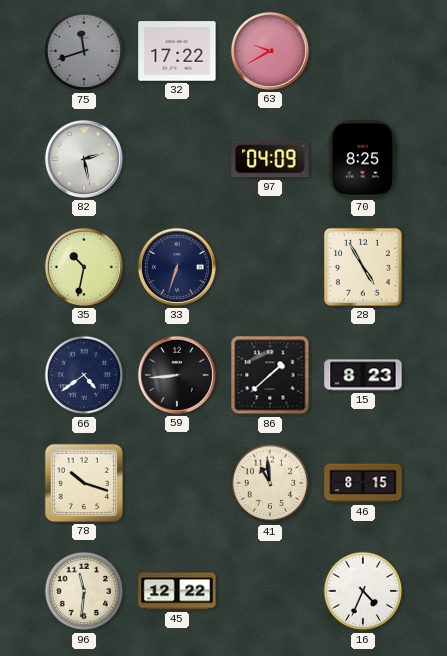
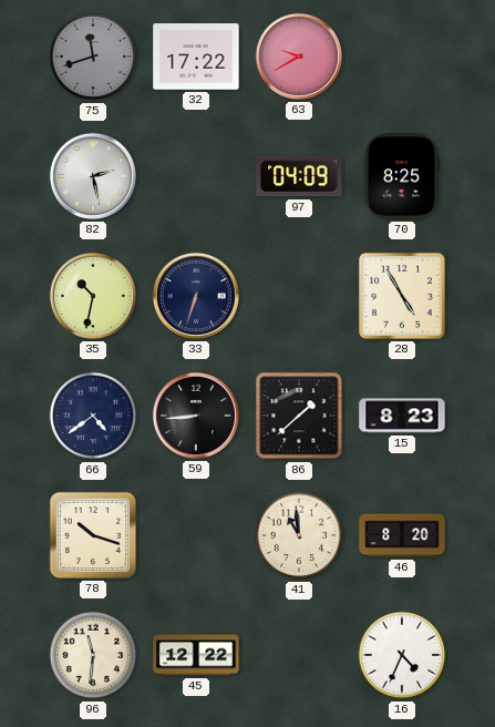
46: 8:15 -> 8:20
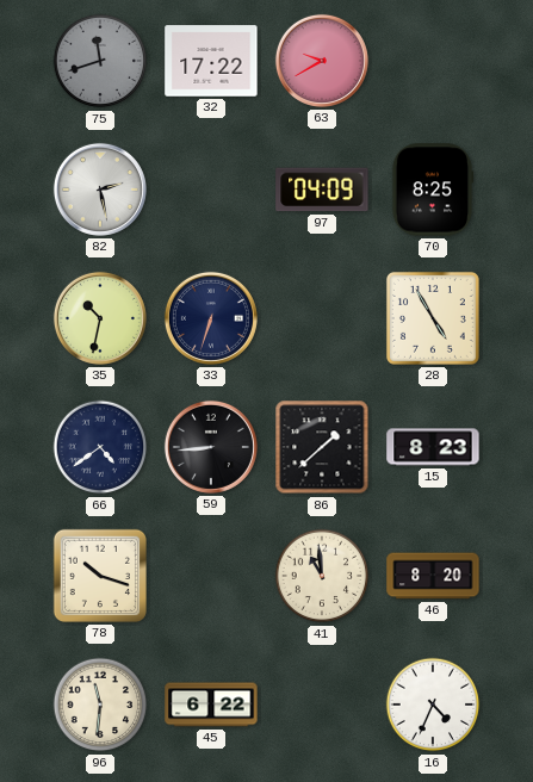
45: 12:22 -> 6:22
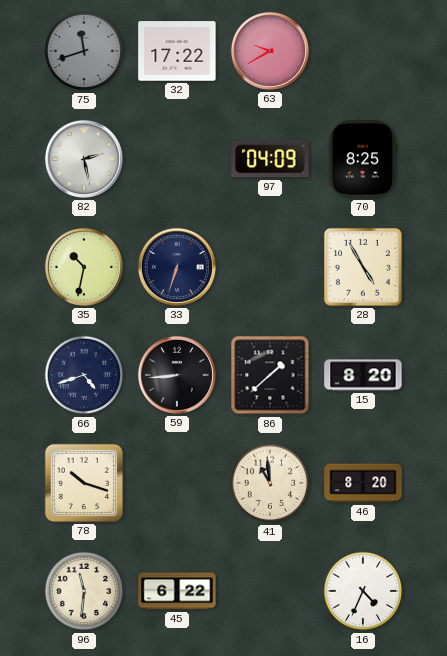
66: 4:39 -> 4:42
15: 8:23 -> 8:20
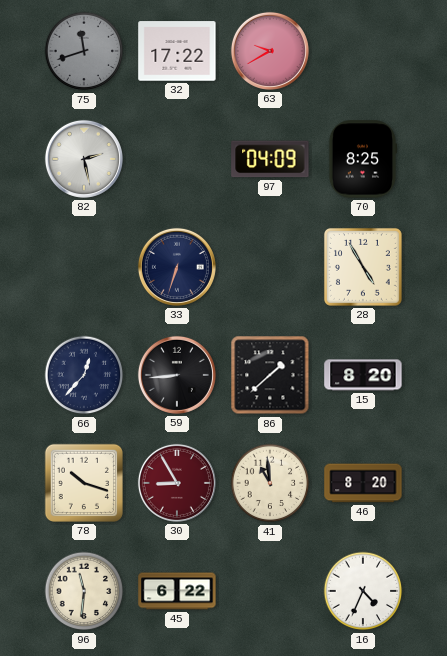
35: 10:32 -> none
66: 4:42 -> 12:37
30: none -> 8:55
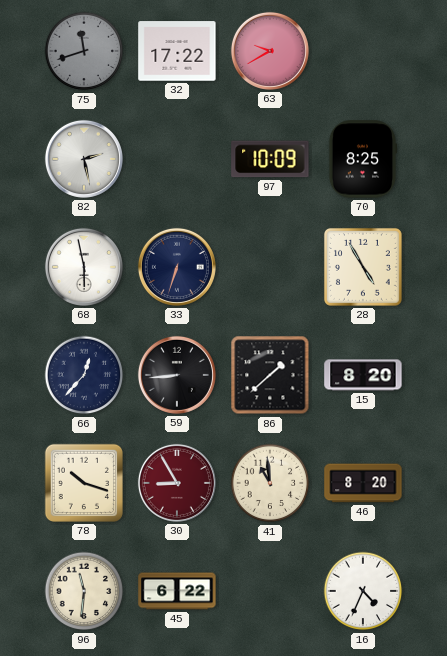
97: 04:09 -> 10:09
68: none -> 5:58
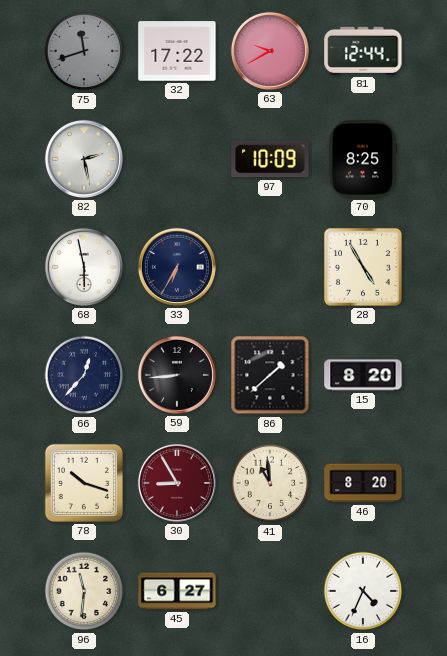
81: none -> 12:44
33: 6:33 -> 6:35
45: 6:22 -> 6:27
